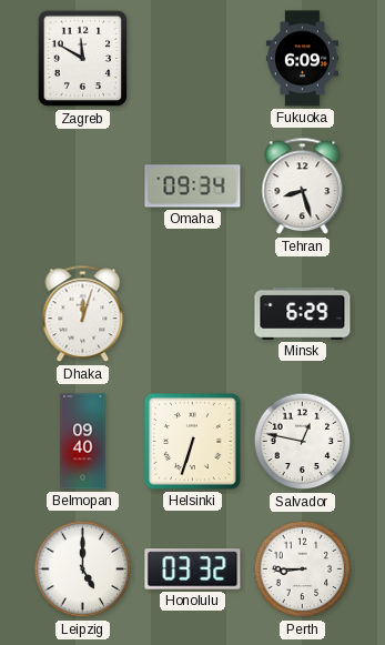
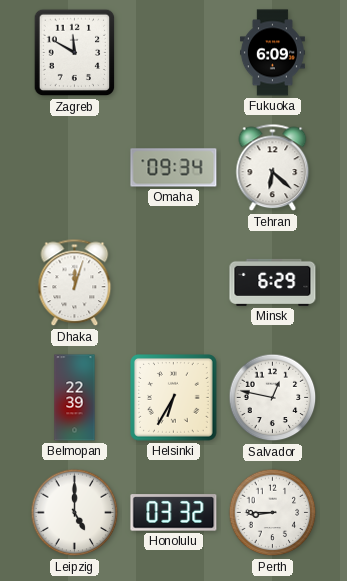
Tehran: 8:27 -> 6:22
Belmopan: 09:40 -> 22:39
Helsinki: 6:33 -> 6:35
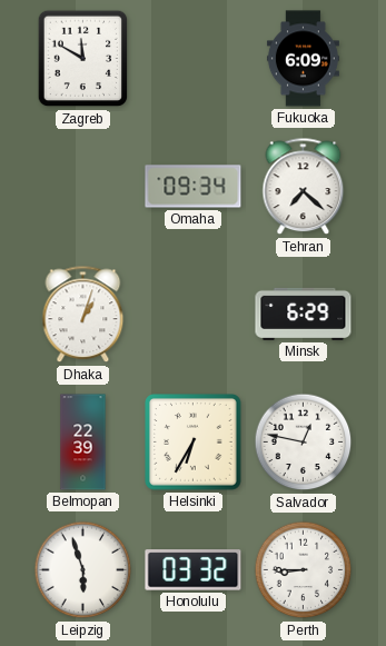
Tehran: 6:22 -> 7:22
Dhaka: 12:03 -> 1:03
Leipzig: 5:00 -> 5:57
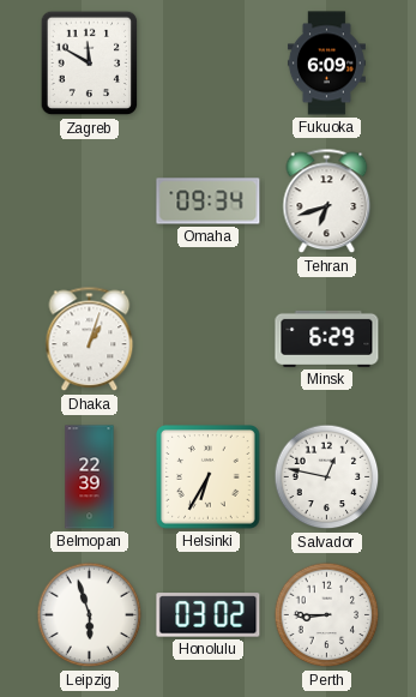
Tehran: 7:22 -> 6:42
Honolulu: 03:32 -> 03:02
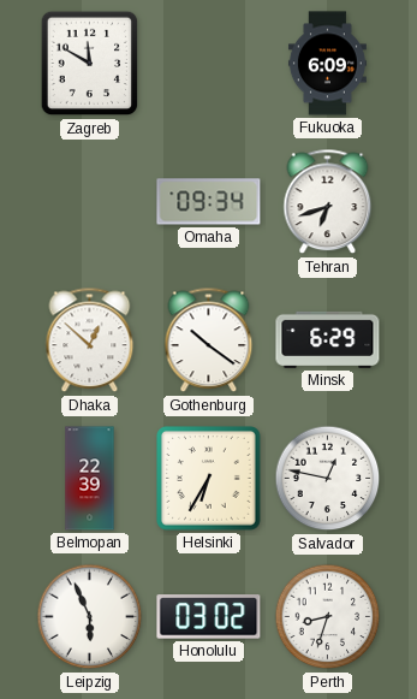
Dhaka: 1:03 -> 12:52
Gothenburg: none -> 10:21
Leipzig: 5:57 -> 5:56
Perth: 8:45 -> 8:33
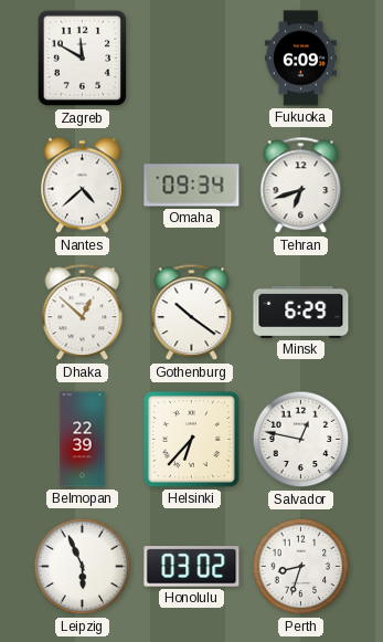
Nantes: none -> 4:38
Helsinki: 6:35 -> 6:37
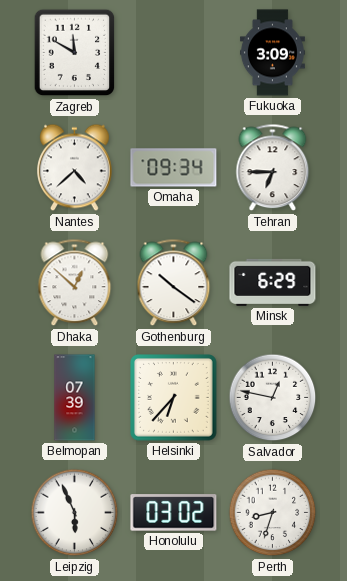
Fukuoka: 6:09 -> 3:09
Tehran: 6:42 -> 6:45
Belmopan: 22:39 -> 07:39
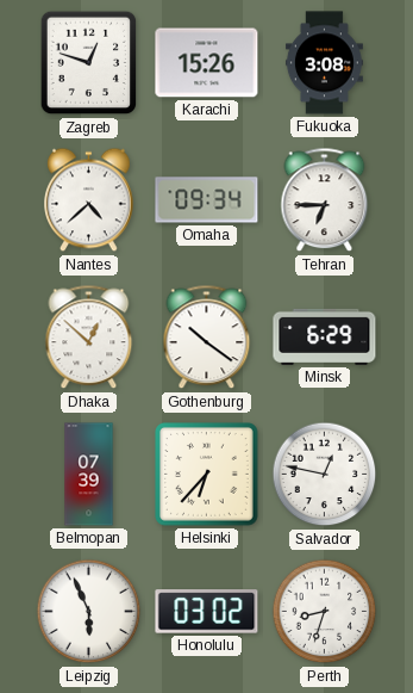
Zagreb: 11:50 -> 12:48
Karachi: none -> 15:26
Fukuoka: 3:09 -> 3:08
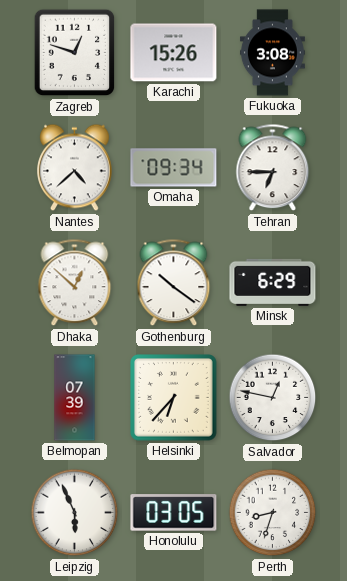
Honolulu: 03:02 -> 03:05
